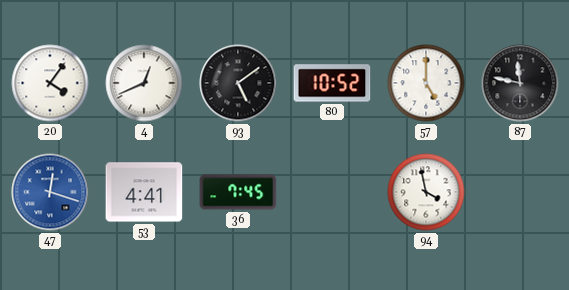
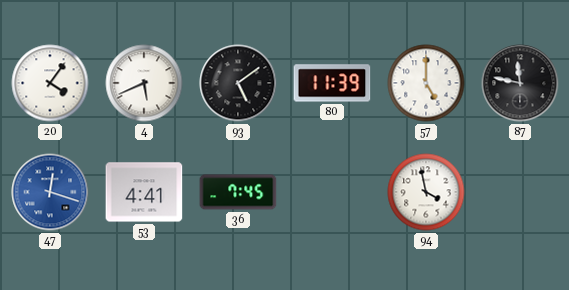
4: 12:41 -> 5:41
80: 10:52 -> 11:39
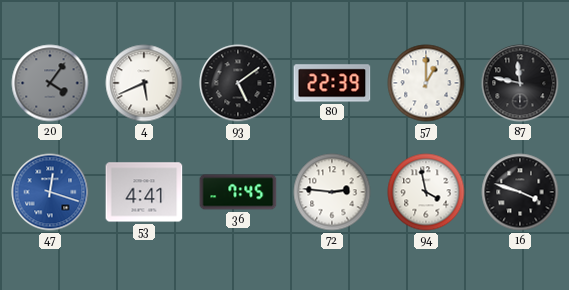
20 dial: white -> grey
80: 11:39 -> 22:39
57: 5:00 -> 1:00
72: none -> 2:46
16: none -> 3:48
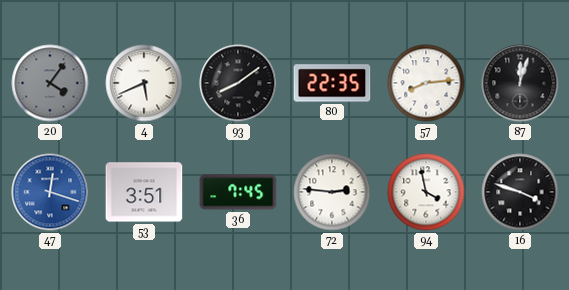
93: 5:09 -> 8:09
80: 22:39 -> 22:35
57: 1:00 -> 8:14
87: 11:47 -> 12:03
53: 4:41 -> 3:51
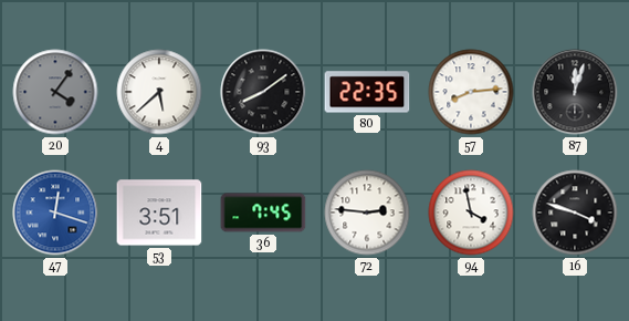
4: 5:41 -> 5:38
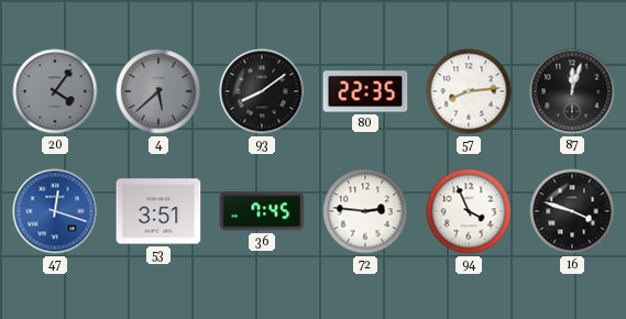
4 dial: white -> grey
94: 3:58 -> 3:56
